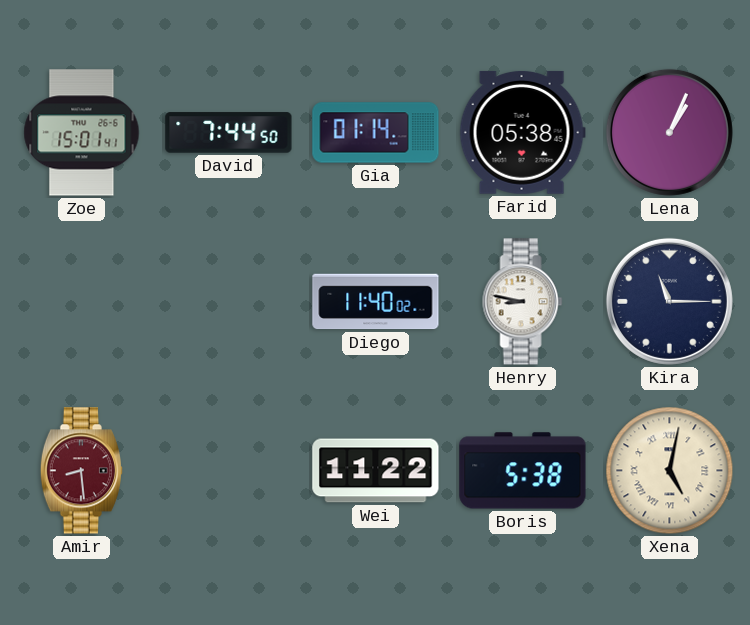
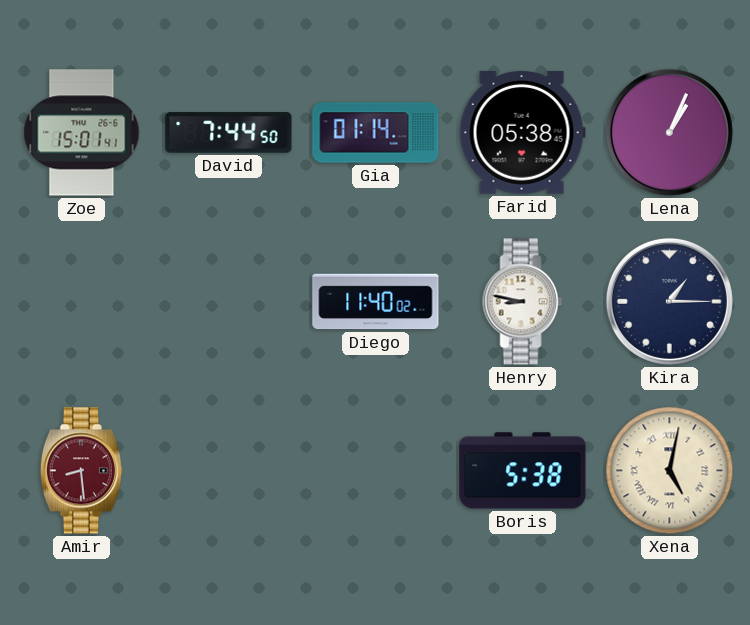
Kira: 11:15 -> 1:15
Wei: 11:22 -> none
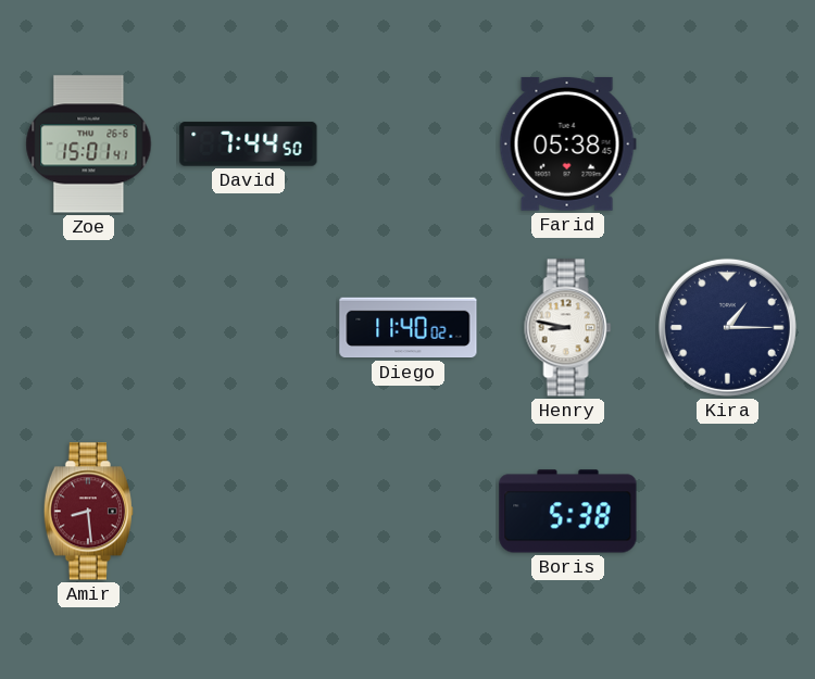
Gia: 01:14 -> none
Lena: 1:04 -> none
Xena: 5:02 -> none
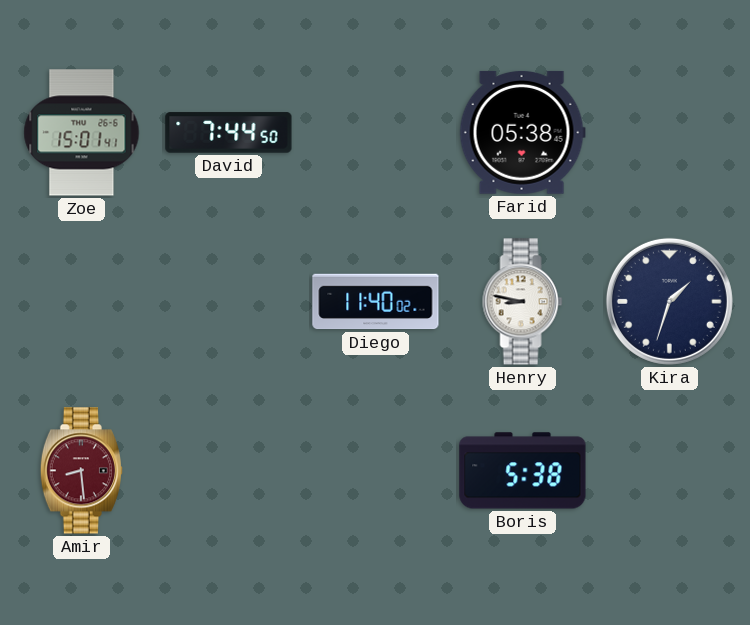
Kira: 1:15 -> 1:33
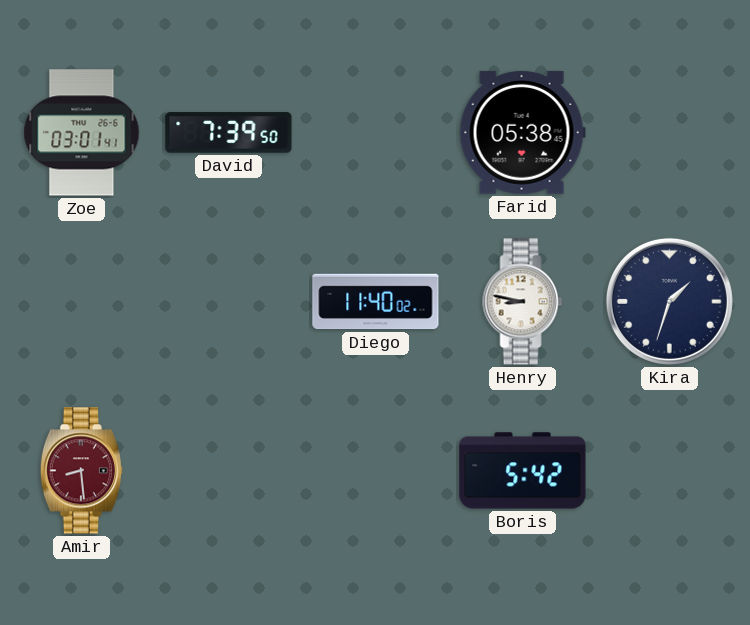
Zoe: 15:01 -> 03:01
David: 7:44 -> 7:39
Boris: 5:38 -> 5:42
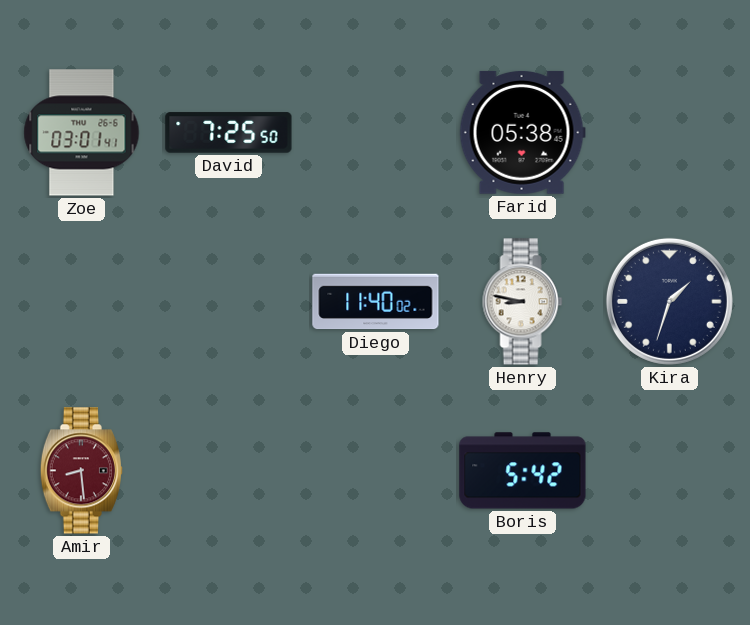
David: 7:39 -> 7:25
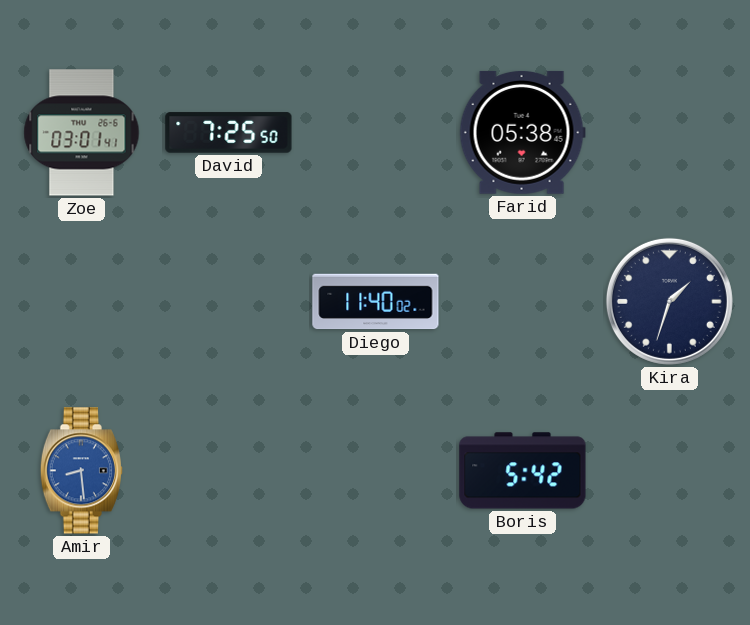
Henry: 8:47 -> none
Amir dial: burgundy -> blue
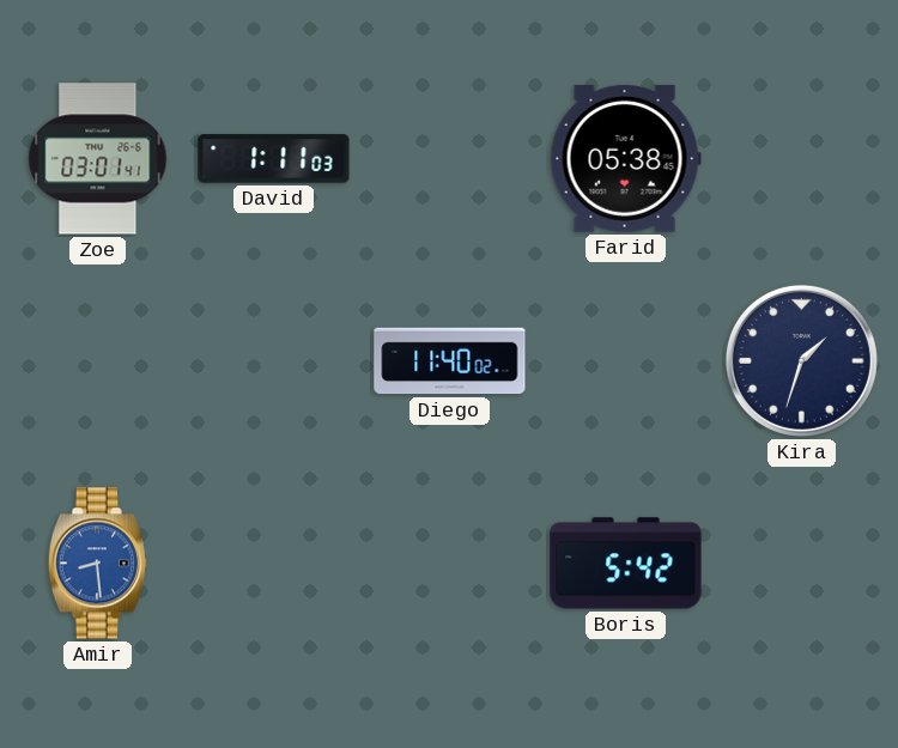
David: 7:25 -> 1:11
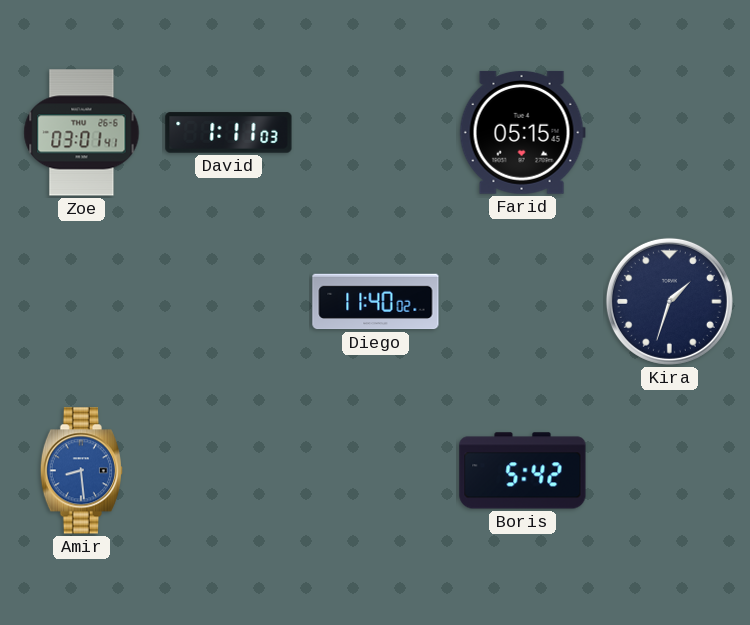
Farid: 05:38 -> 05:15
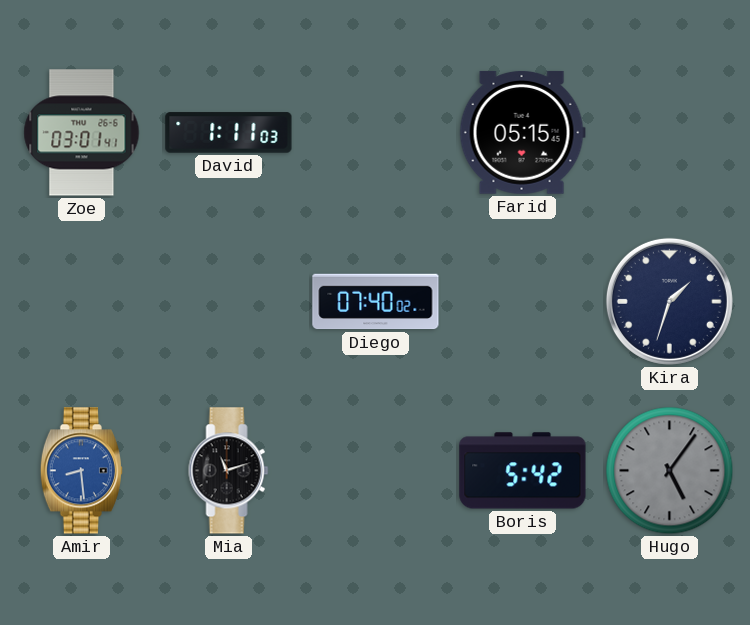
Diego: 11:40 -> 07:40
Mia: none -> 11:12
Hugo: none -> 5:06
